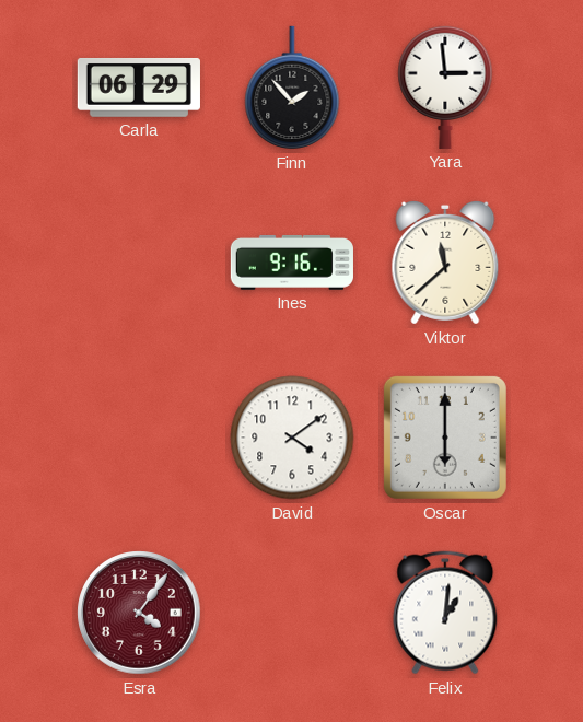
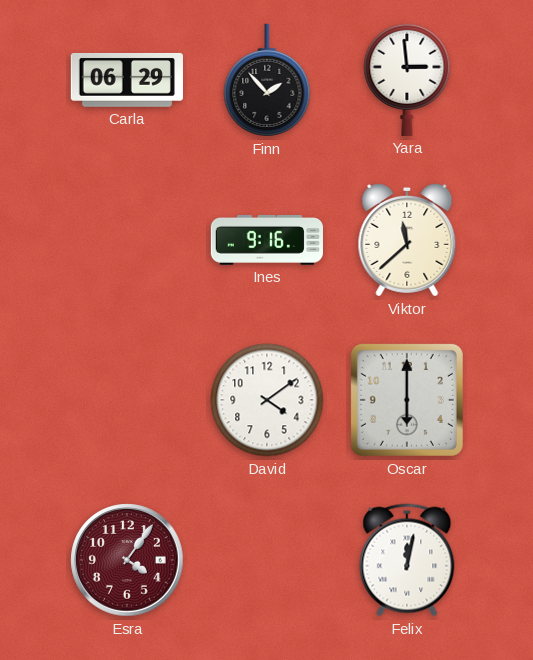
Felix: 1:01 -> 12:02
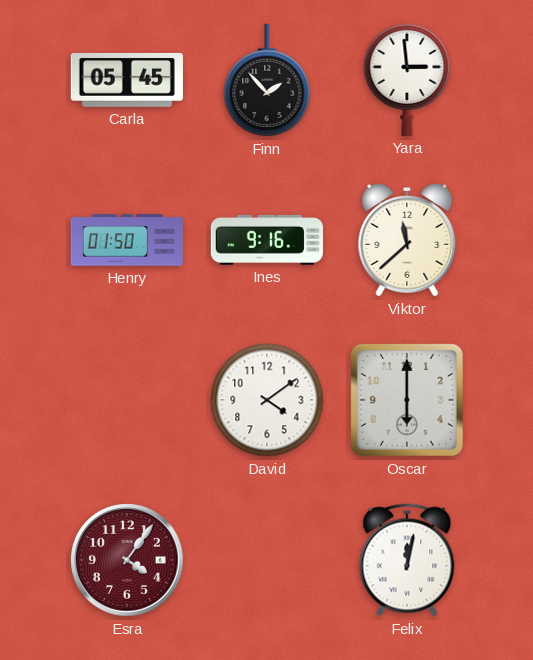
Carla: 06:29 -> 05:45
Henry: none -> 01:50
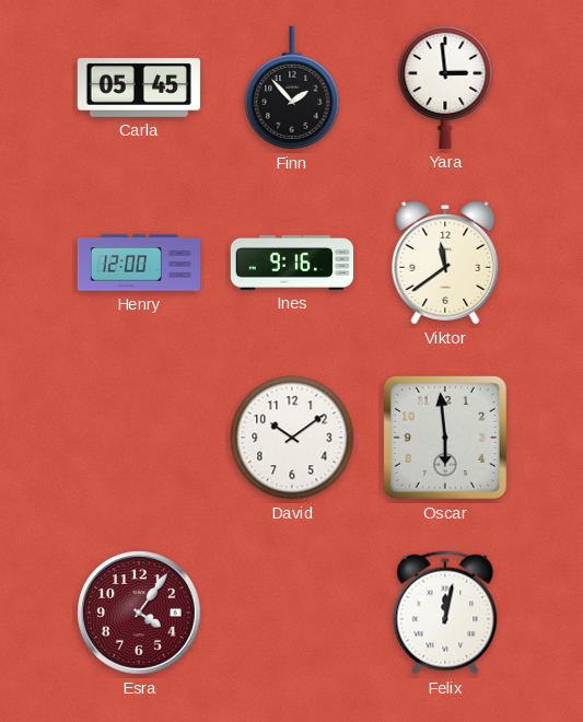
Henry: 01:50 -> 12:00
Viktor: 11:38 -> 11:39
David: 4:09 -> 10:09
Oscar: 6:00 -> 5:59
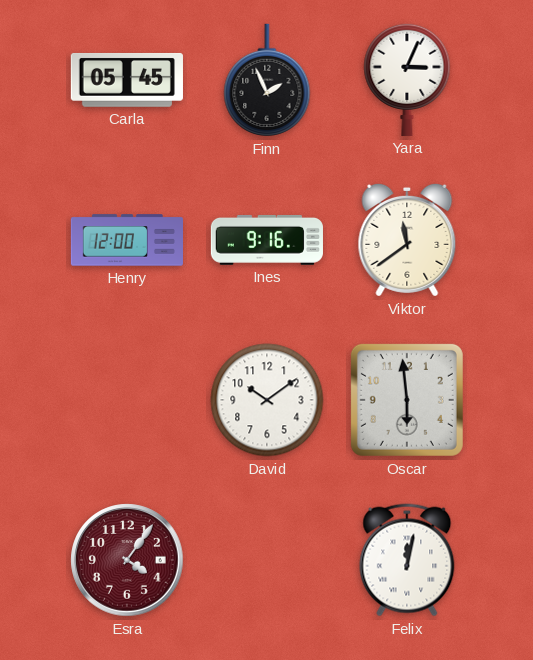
Finn: 1:53 -> 1:56
Yara: 2:59 -> 3:04
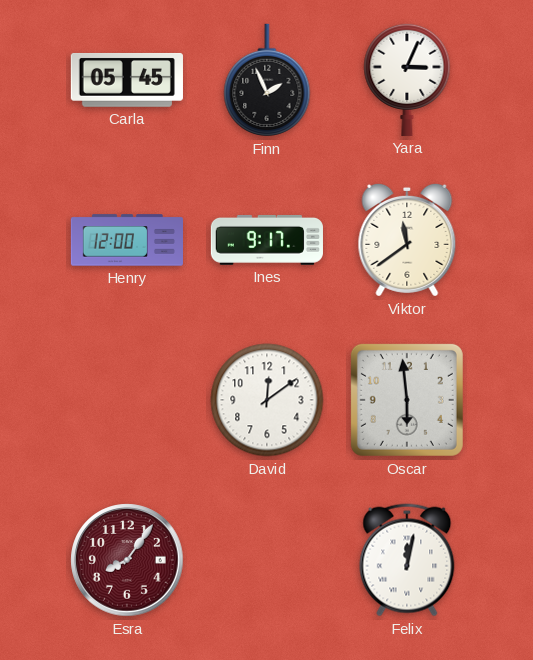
Ines: 9:16 -> 9:17
David: 10:09 -> 12:09
Esra: 4:06 -> 8:06
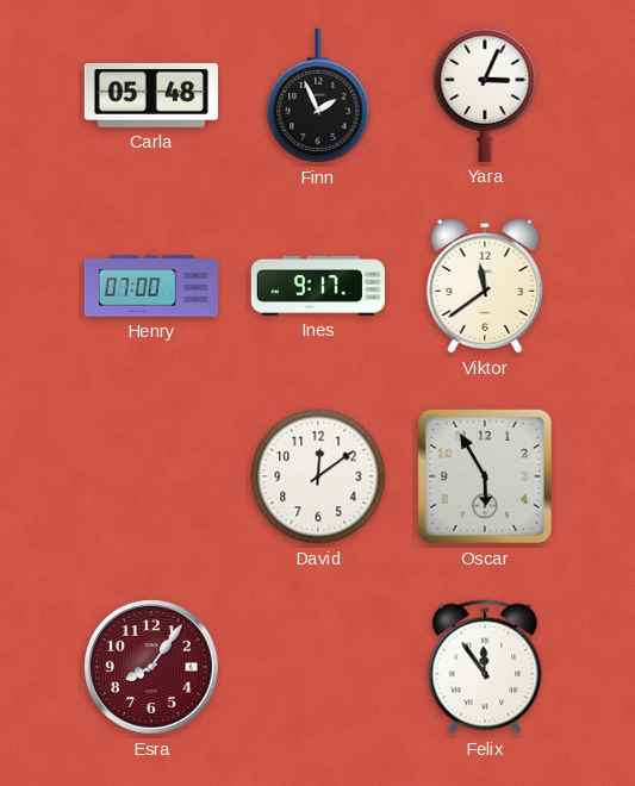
Carla: 05:45 -> 05:48
Henry: 12:00 -> 07:00
Oscar: 5:59 -> 5:55
Felix: 12:02 -> 11:54
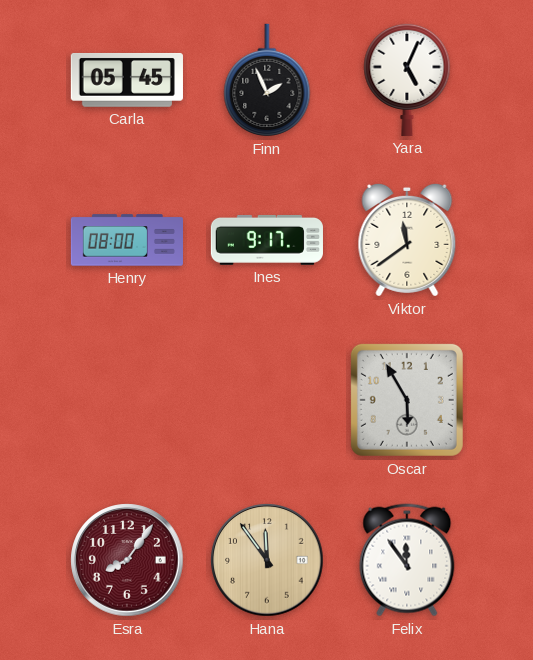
Carla: 05:48 -> 05:45
Yara: 3:04 -> 5:04
Henry: 07:00 -> 08:00
David: 12:09 -> none
Hana: none -> 11:54
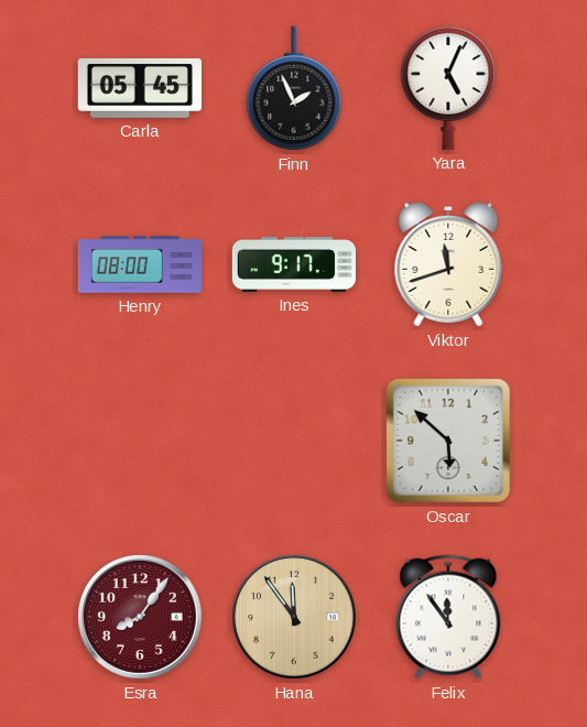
Viktor: 11:39 -> 11:42
Oscar: 5:55 -> 5:52
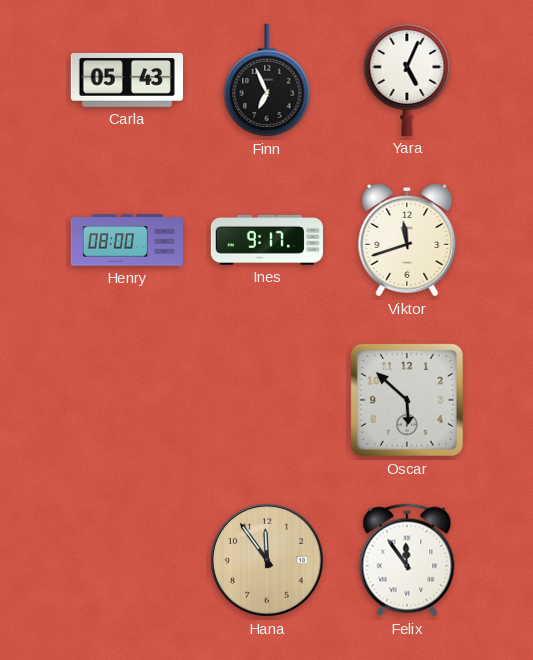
Carla: 05:45 -> 05:43
Finn: 1:56 -> 6:56
Esra: 8:06 -> none
